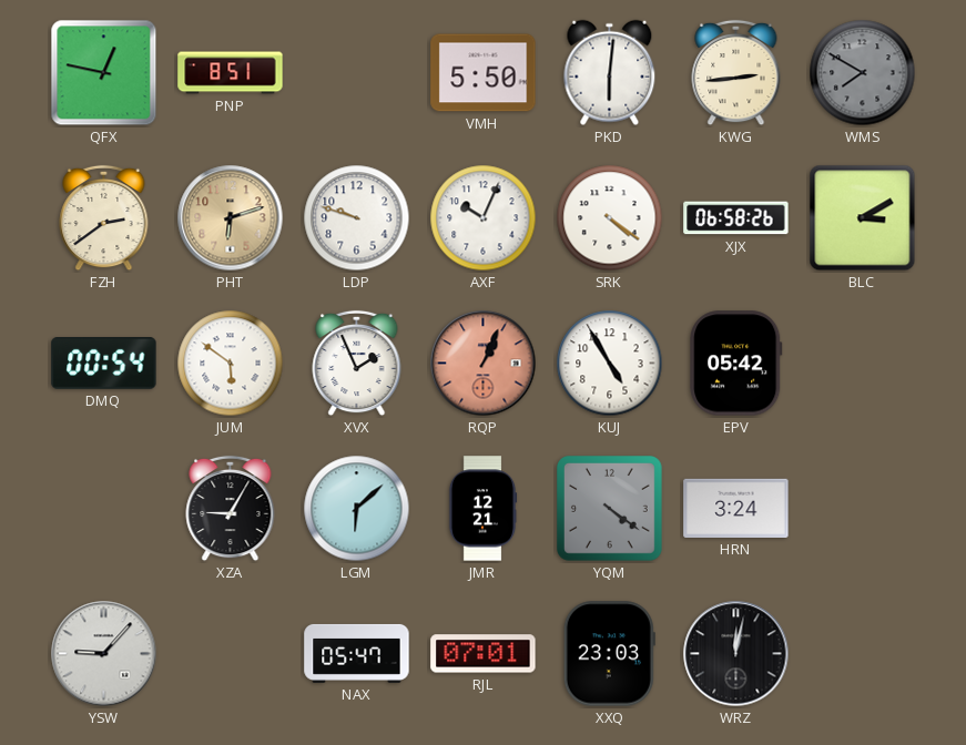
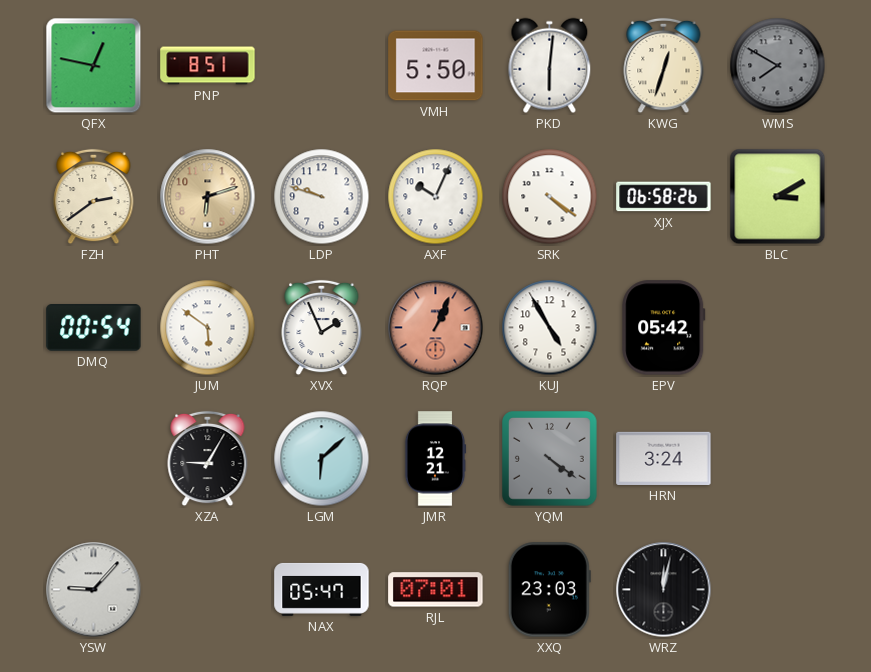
KWG: 2:44 -> 12:33
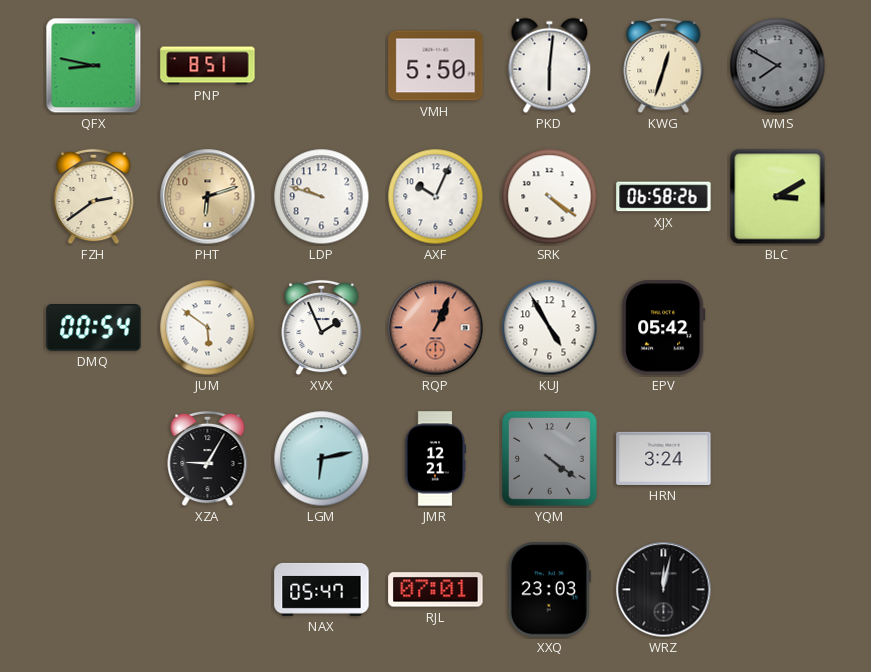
QFX: 12:47 -> 8:47
LGM: 6:08 -> 6:13
YSW: 9:07 -> none
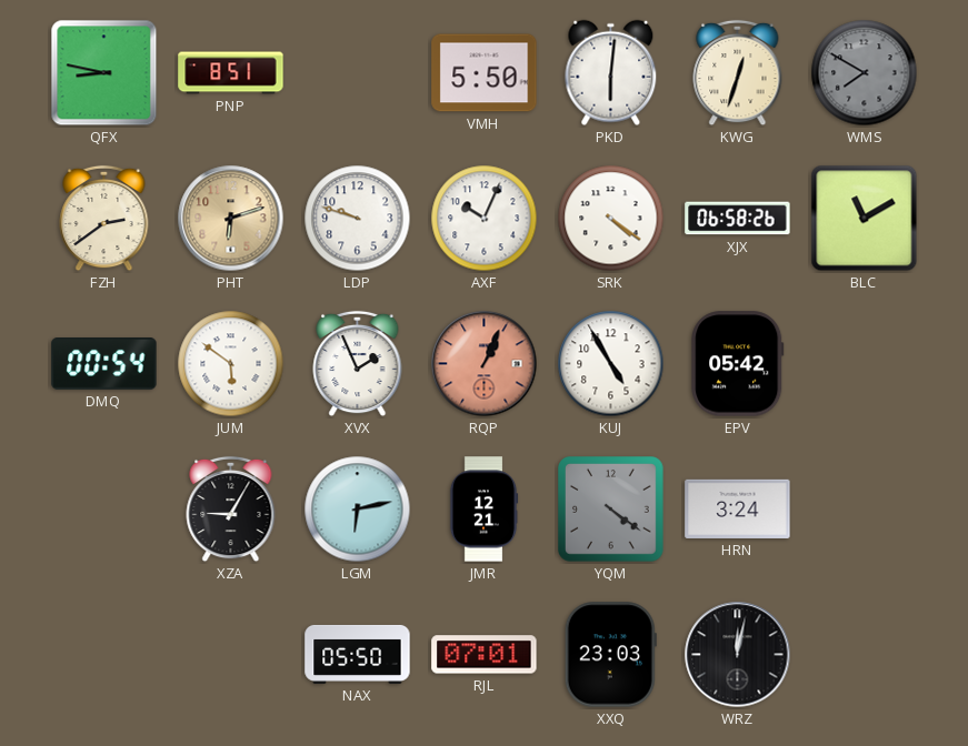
BLC: 3:10 -> 11:10
NAX: 05:47 -> 05:50
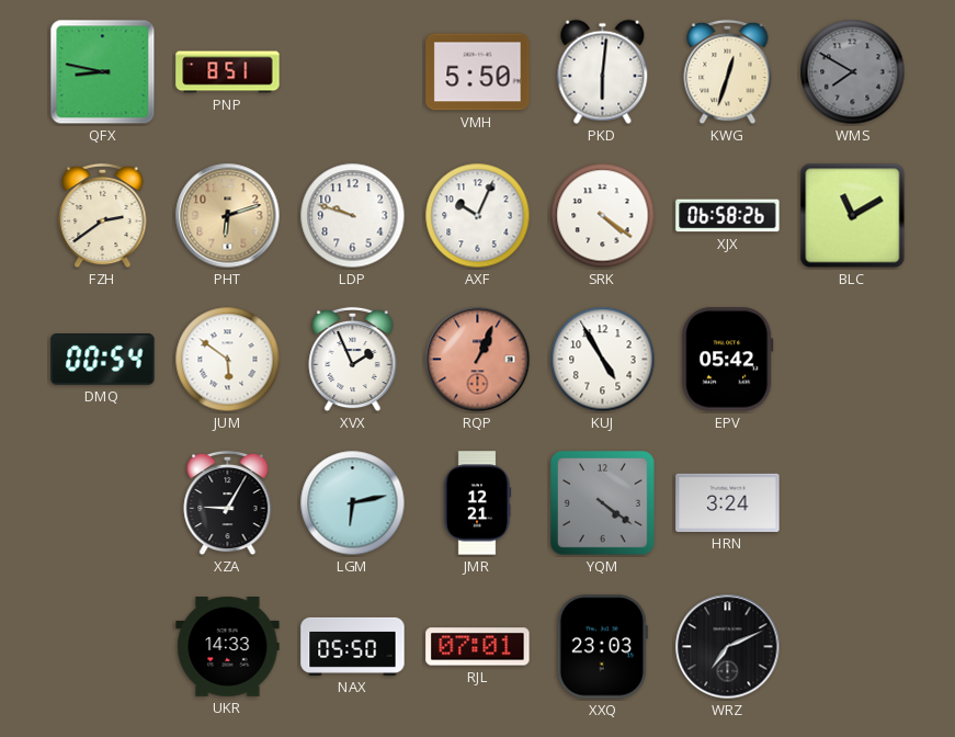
UKR: none -> 14:33
WRZ: 12:02 -> 7:11
